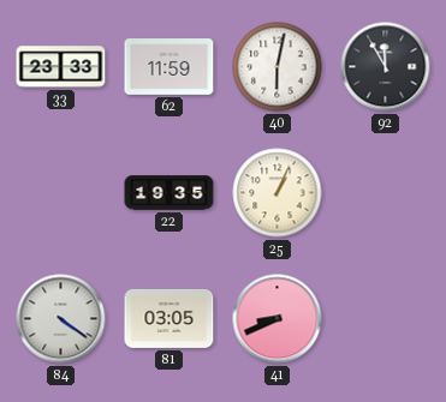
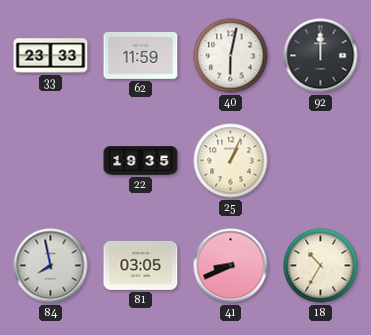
92: 11:55 -> 12:00
84: 4:21 -> 7:58
18: none -> 10:35
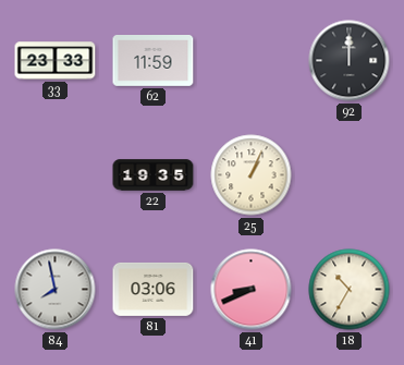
40: 6:02 -> none
81: 03:05 -> 03:06
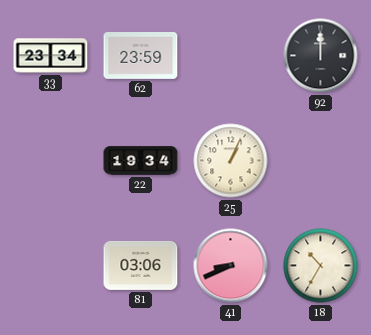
33: 23:33 -> 23:34
62: 11:59 -> 23:59
22: 19:35 -> 19:34
84: 7:58 -> none
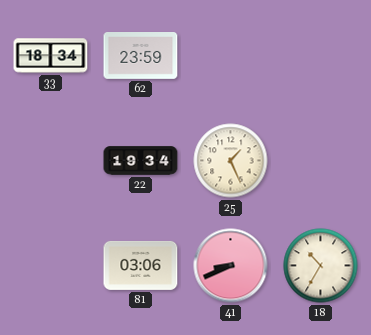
33: 23:34 -> 18:34
92: 12:00 -> none
25: 1:04 -> 1:26
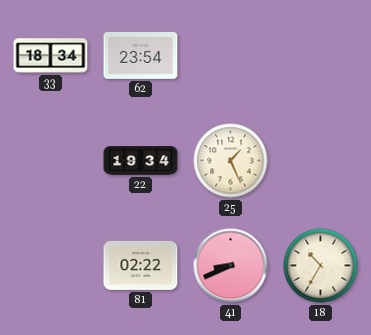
62: 23:59 -> 23:54
81: 03:06 -> 02:22
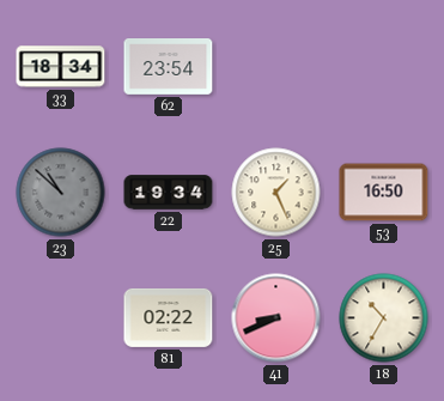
23: none -> 10:52
53: none -> 16:50
